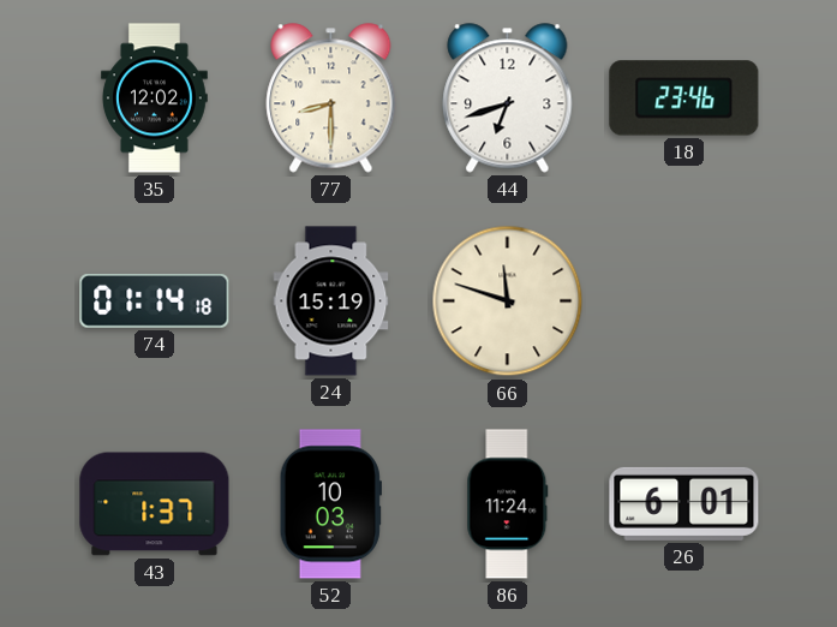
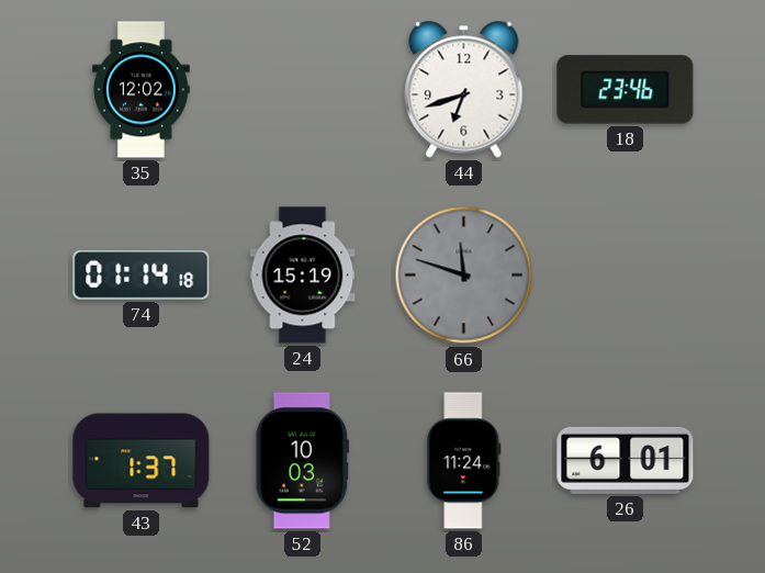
77: 8:30 -> none
66 dial: cream -> grey
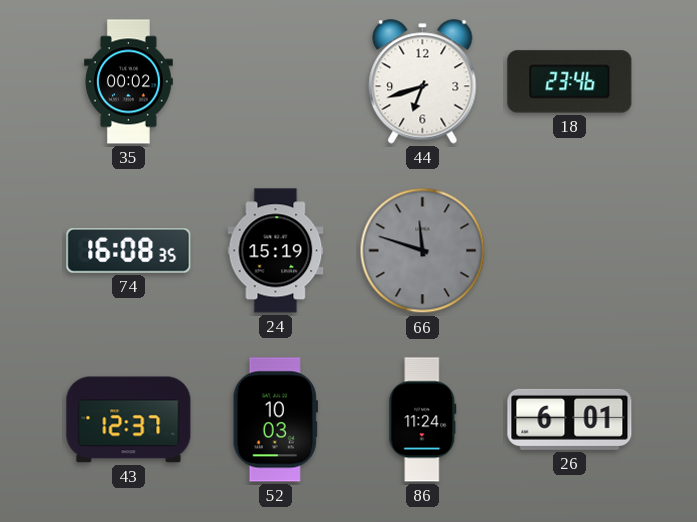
35: 12:02 -> 00:02
74: 01:14 -> 16:08
43: 1:37 -> 12:37
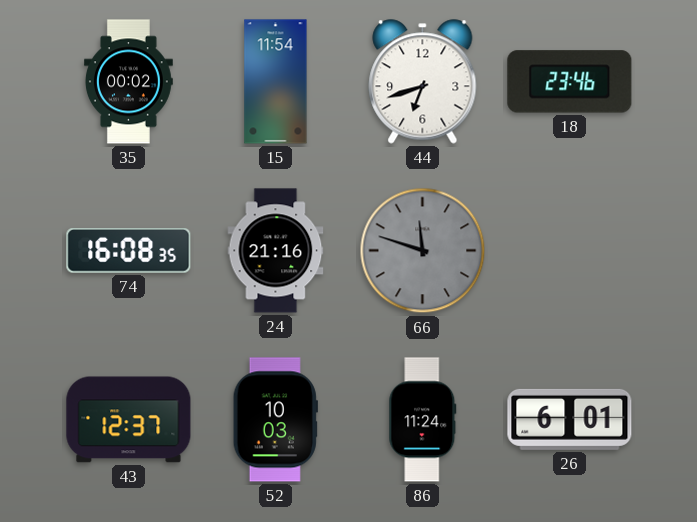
15: none -> 11:54
24: 15:19 -> 21:16
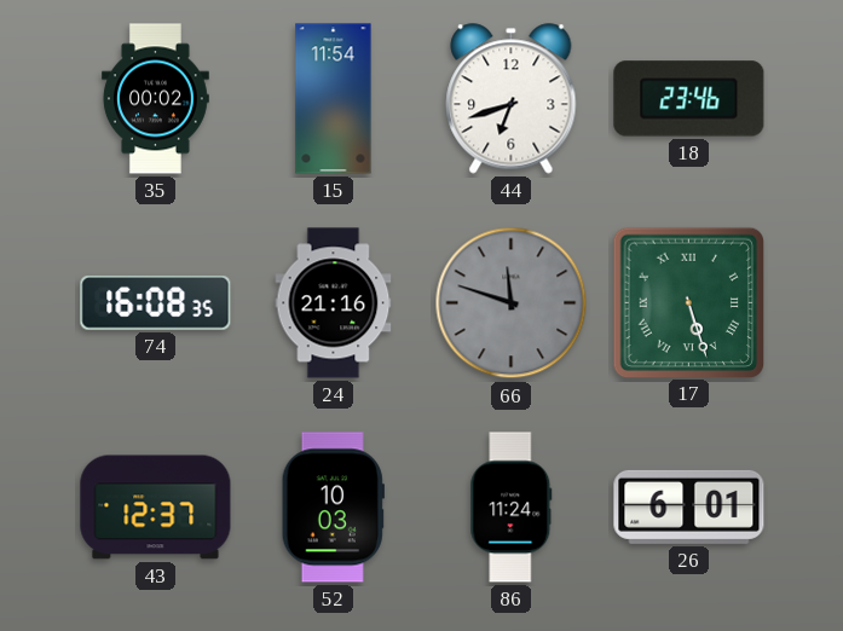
17: none -> 5:27
